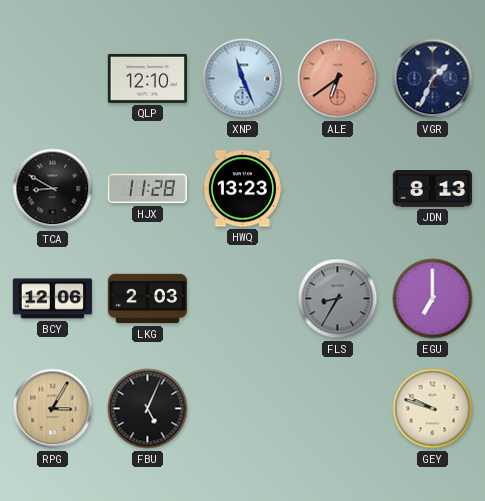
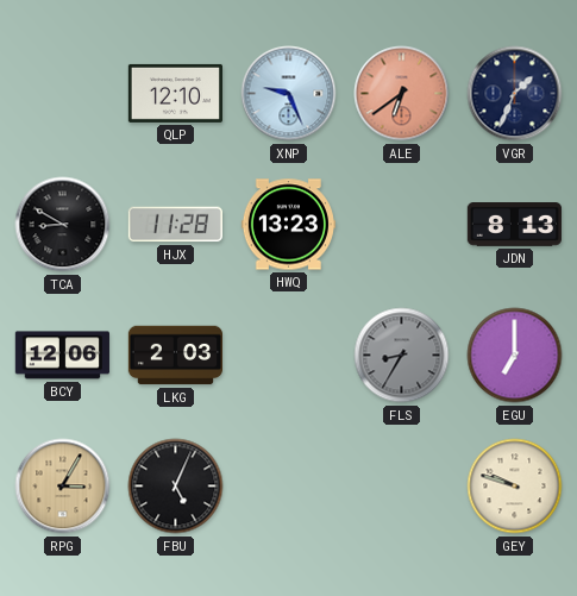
XNP: 11:26 -> 9:26
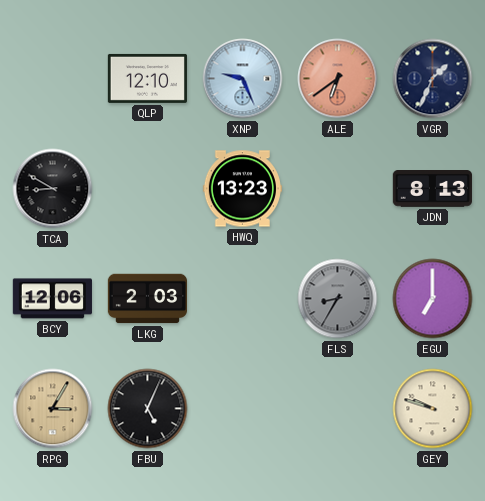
HJX: 11:28 -> none
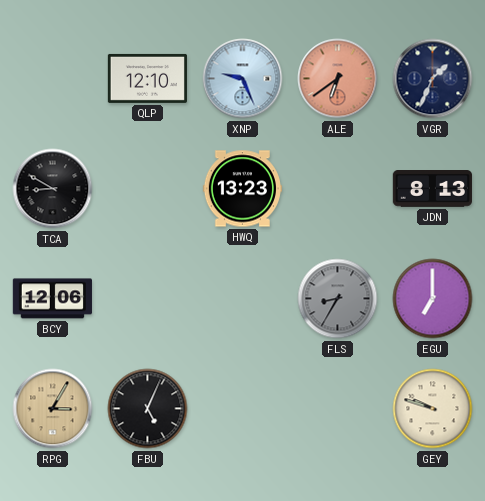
LKG: 2:03 -> none
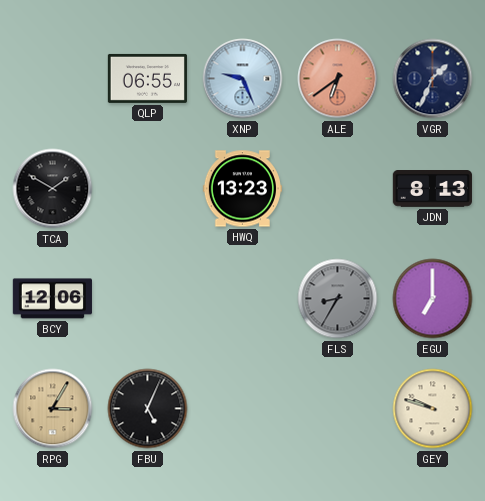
QLP: 12:10 -> 06:55
TCA: 8:50 -> 1:50
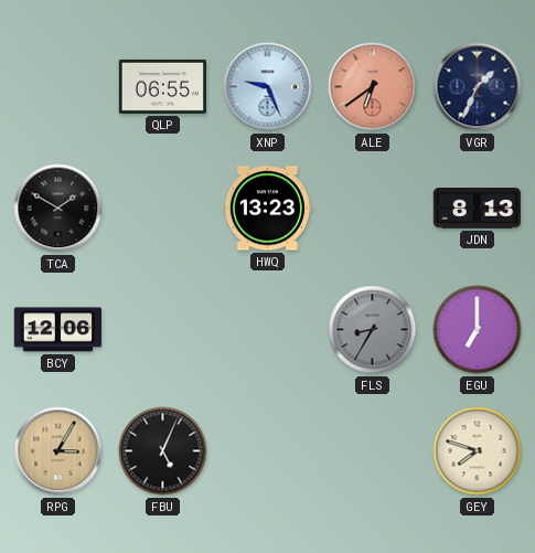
GEY: 9:48 -> 7:48
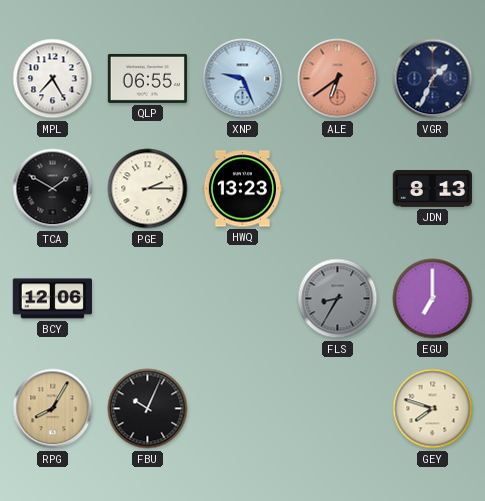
MPL: none -> 7:25
PGE: none -> 2:15
RPG: 3:05 -> 8:05
FBU: 5:04 -> 10:04
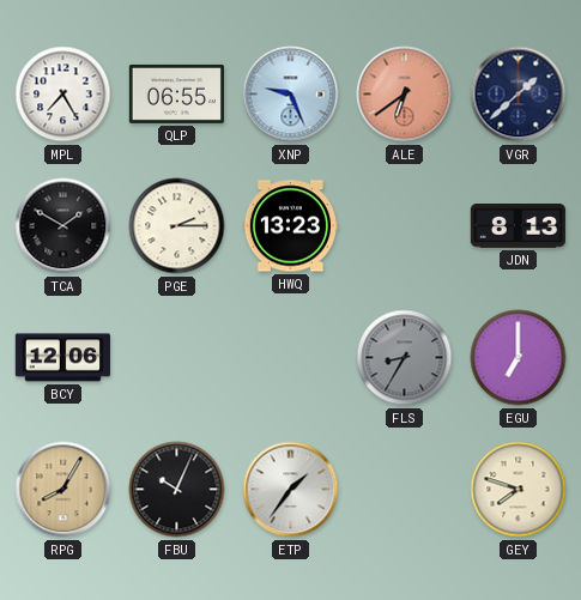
VGR: 1:34 -> 1:38
ETP: none -> 1:36
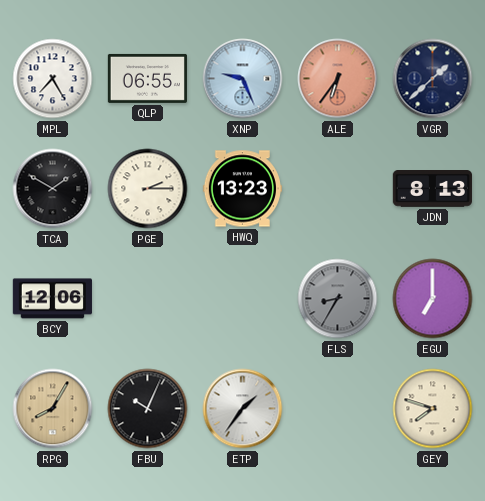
ALE: 6:39 -> 6:36
